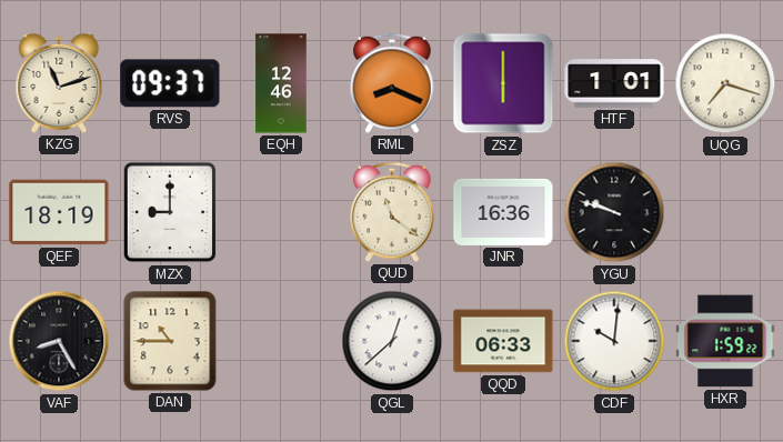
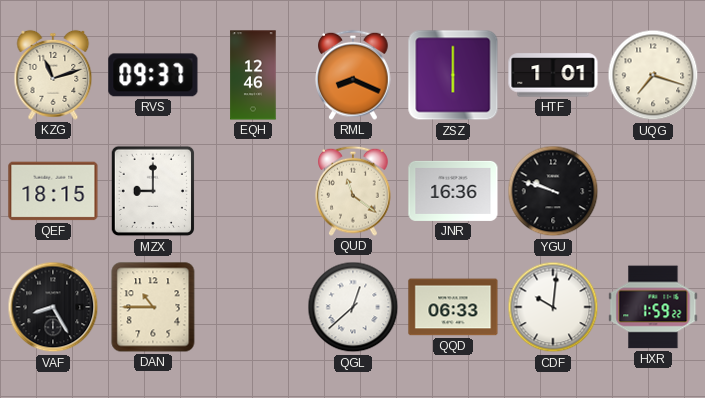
QEF: 18:19 -> 18:15
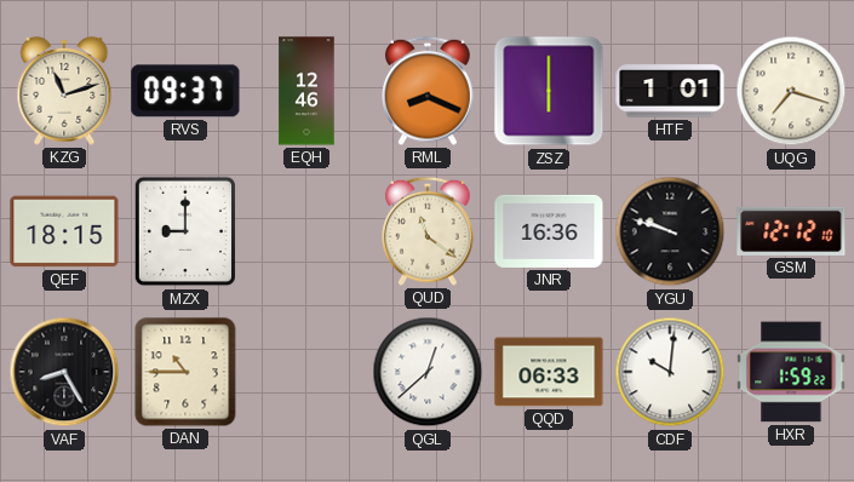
GSM: none -> 12:12
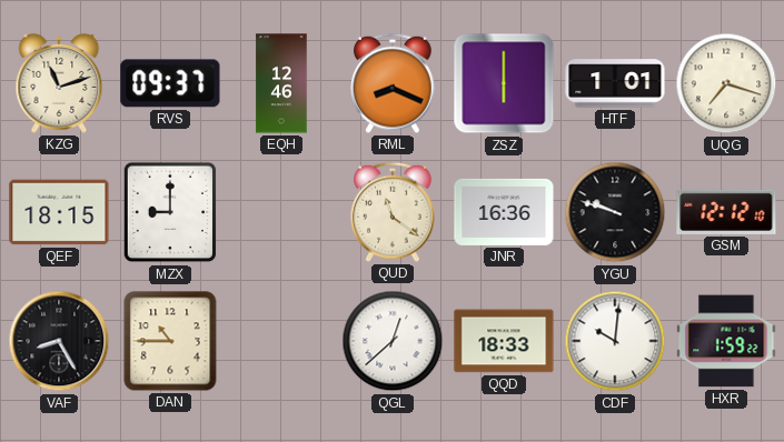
QQD: 06:33 -> 18:33
